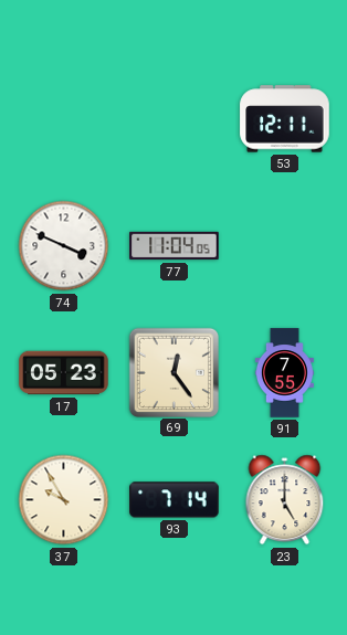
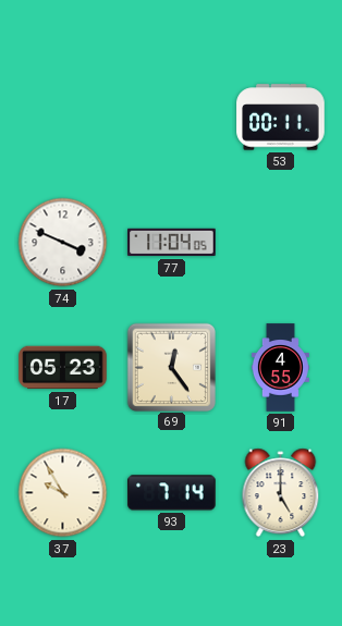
53: 12:11 -> 00:11
91: 7:55 -> 4:55
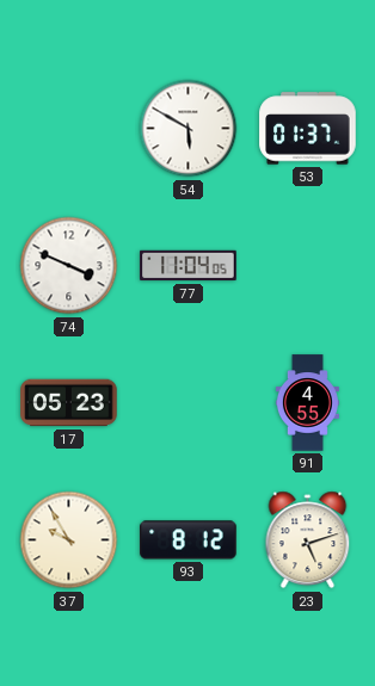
54: none -> 5:50
53: 00:11 -> 01:37
69: 12:24 -> none
93: 7:14 -> 8:12
23: 5:00 -> 5:12
